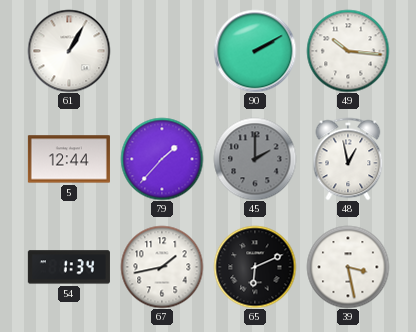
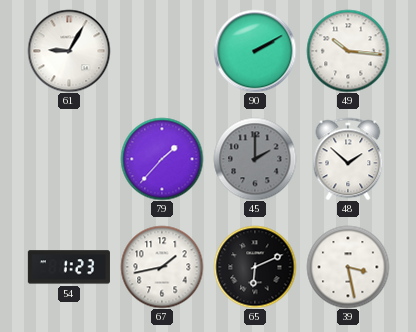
61: 1:05 -> 9:05
5: 12:44 -> none
48: 12:58 -> 1:52
54: 1:34 -> 1:23
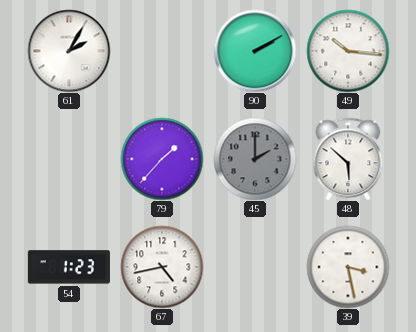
61: 9:05 -> 2:05
48: 1:52 -> 5:52
67: 1:43 -> 4:43
65: 6:11 -> none
